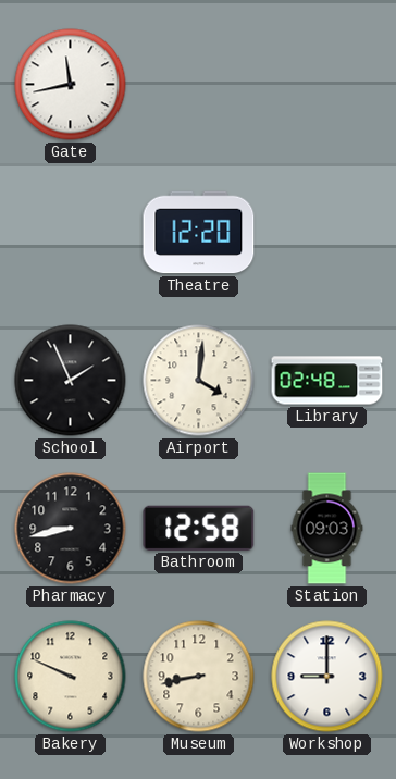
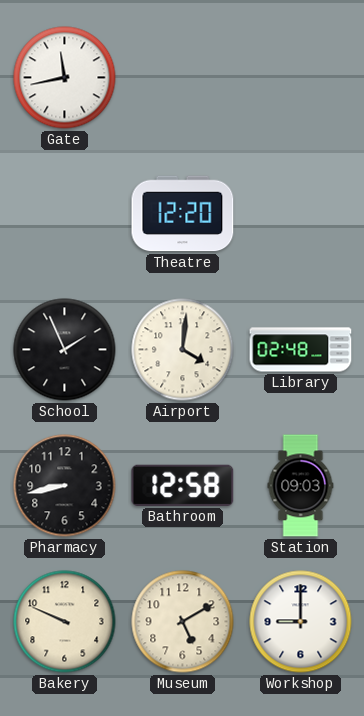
Museum: 8:43 -> 5:10
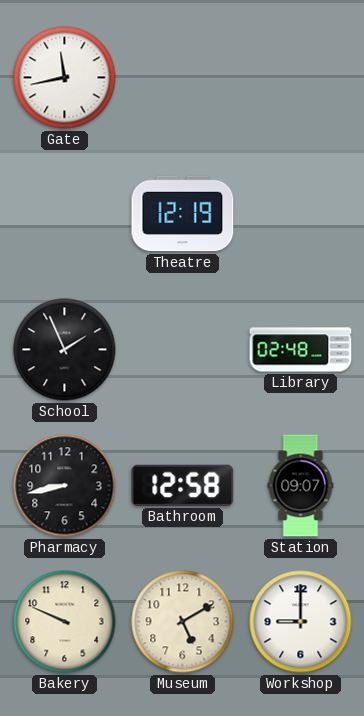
Theatre: 12:20 -> 12:19
Airport: 4:01 -> none
Station: 09:03 -> 09:07
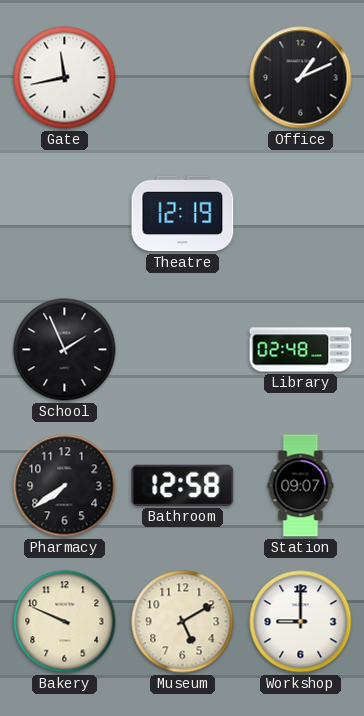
Office: none -> 1:11
Pharmacy: 8:43 -> 7:39
